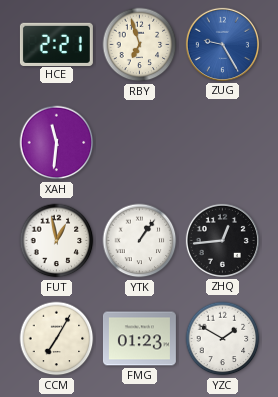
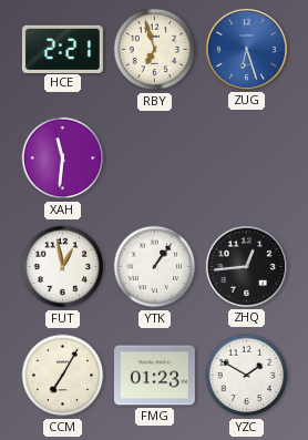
ZUG: 9:25 -> 6:27
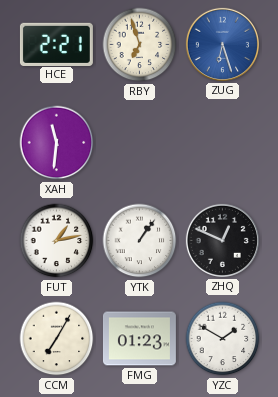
FUT: 12:58 -> 1:13
ZHQ: 12:44 -> 12:49
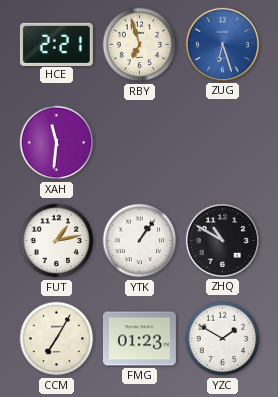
ZHQ: 12:49 -> 10:50
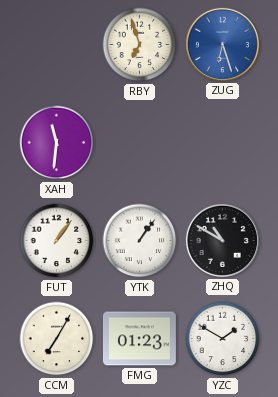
HCE: 2:21 -> none
FUT: 1:13 -> 1:06
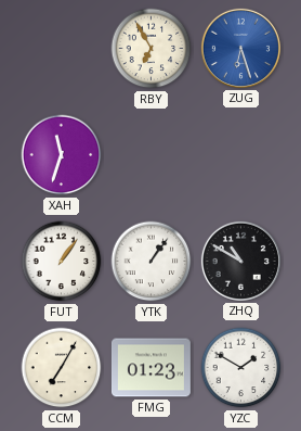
RBY: 6:57 -> 6:55
XAH: 11:31 -> 11:33
